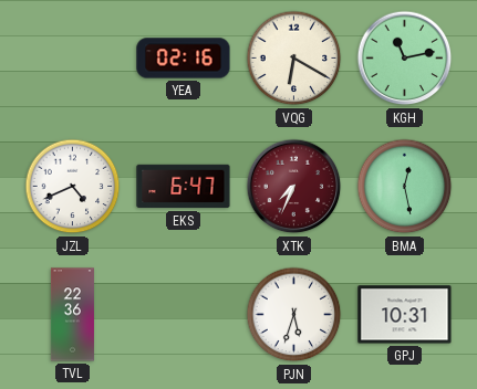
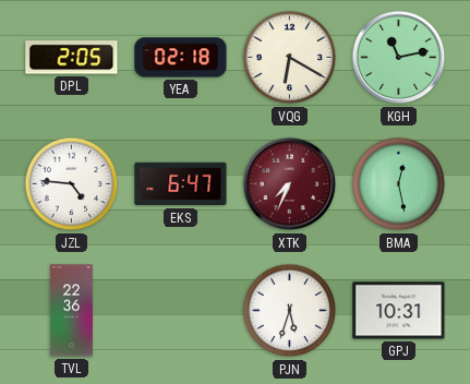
DPL: none -> 2:05
YEA: 02:16 -> 02:18
JZL: 4:41 -> 4:46
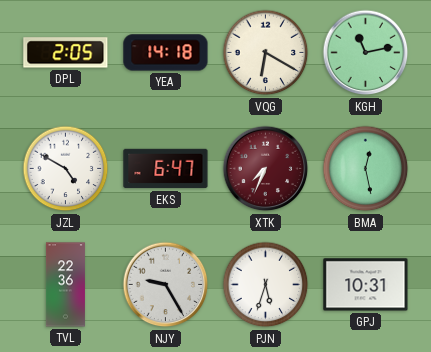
YEA: 02:18 -> 14:18
JZL: 4:46 -> 4:50
NJY: none -> 9:25
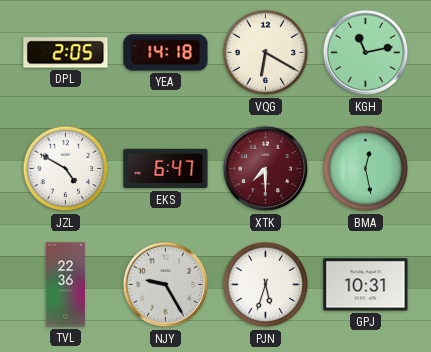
XTK: 7:34 -> 7:30
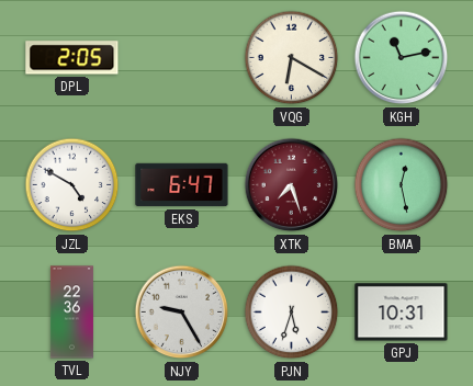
YEA: 14:18 -> none
XTK: 7:30 -> 7:27
